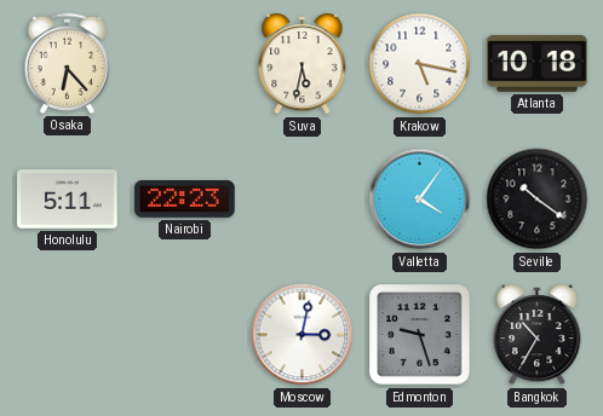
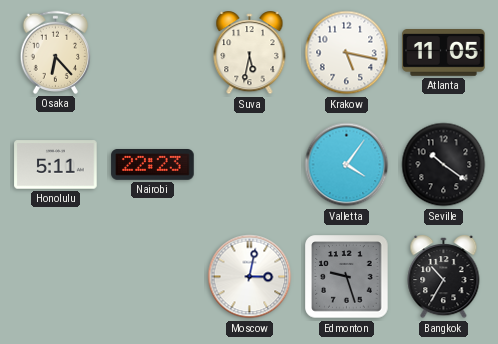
Atlanta: 10:18 -> 11:05
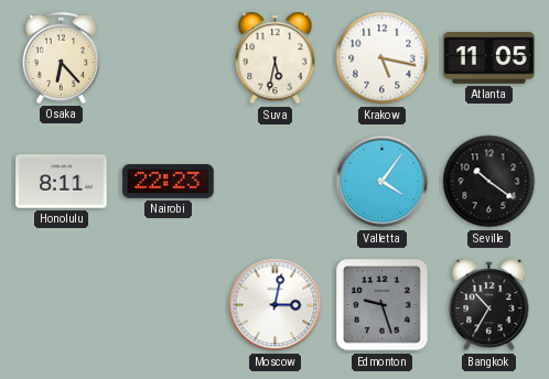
Honolulu: 5:11 -> 8:11
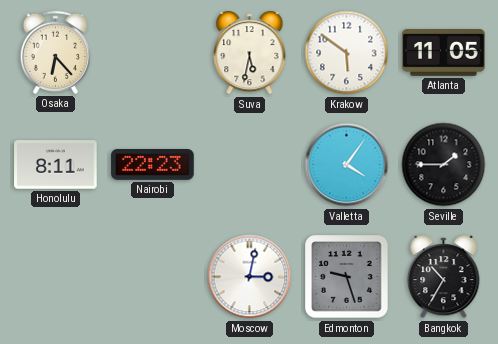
Krakow: 5:17 -> 5:51
Seville: 10:21 -> 1:45
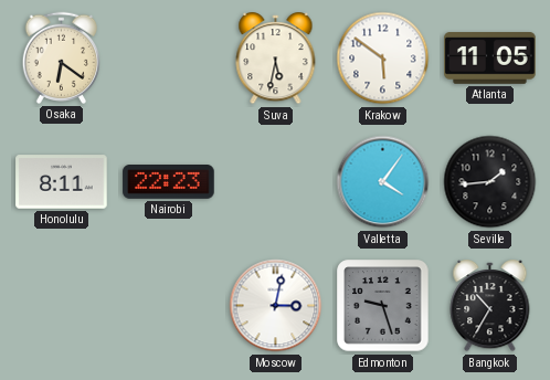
Osaka: 6:23 -> 6:21
Seville: 1:45 -> 1:44
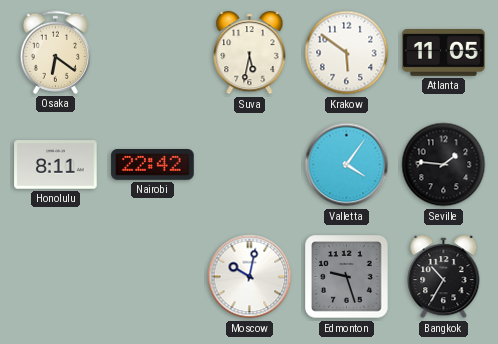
Nairobi: 22:23 -> 22:42
Seville: 1:44 -> 1:46
Moscow: 3:02 -> 10:02
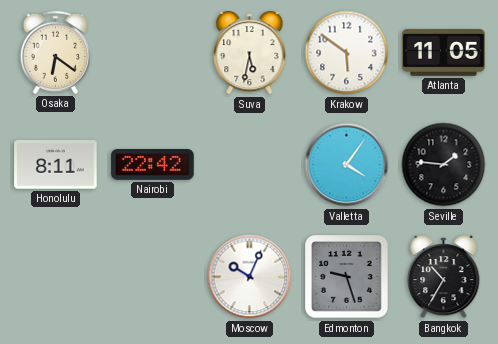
Moscow: 10:02 -> 10:04
